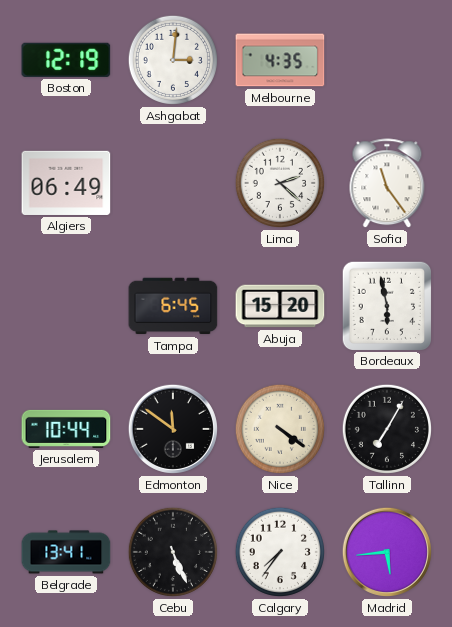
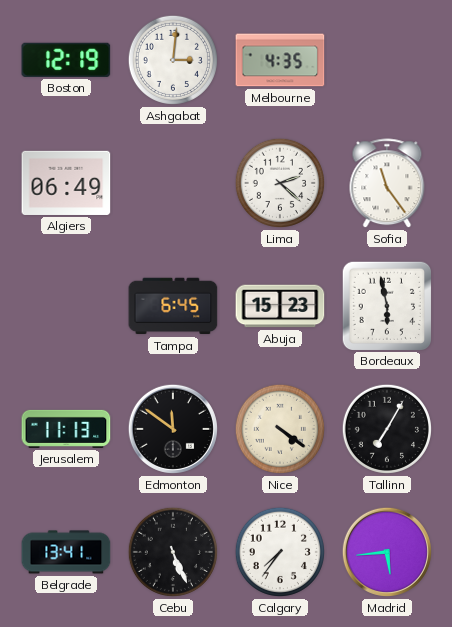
Abuja: 15:20 -> 15:23
Jerusalem: 10:44 -> 11:13
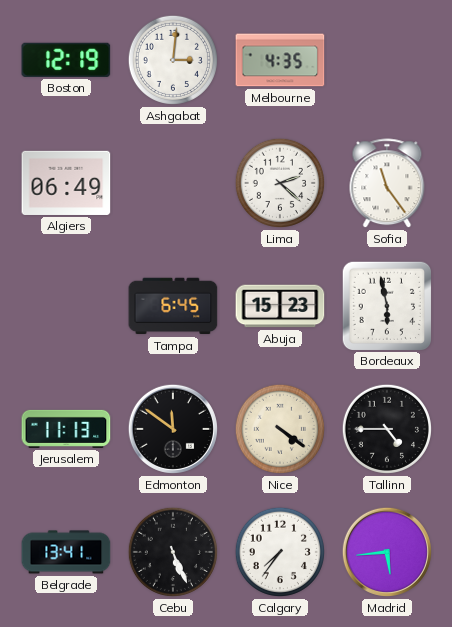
Tallinn: 7:05 -> 4:45
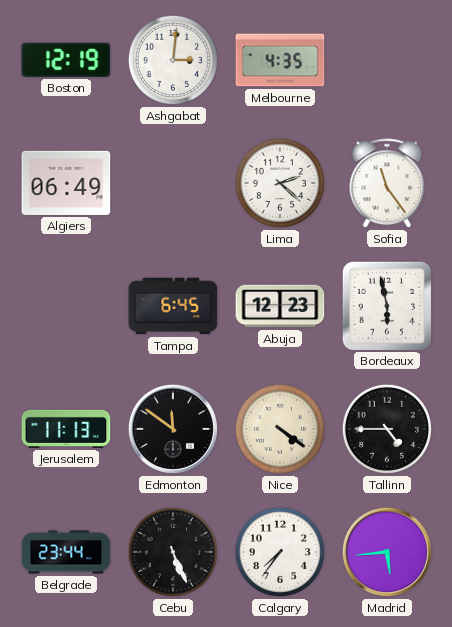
Abuja: 15:23 -> 12:23
Belgrade: 13:41 -> 23:44
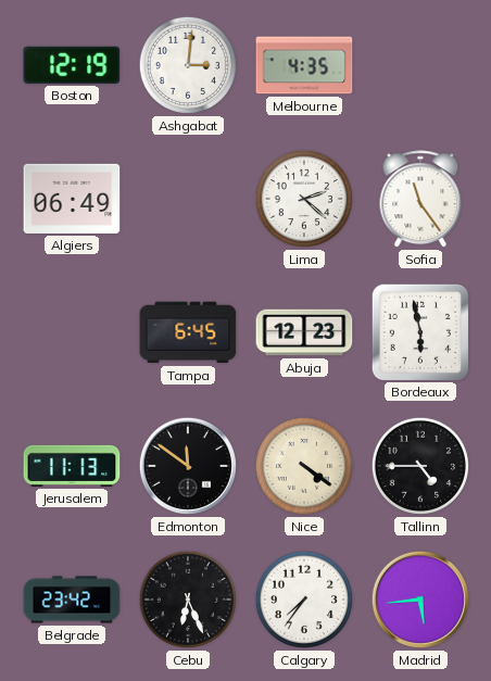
Belgrade: 23:44 -> 23:42
Cebu: 5:26 -> 6:26
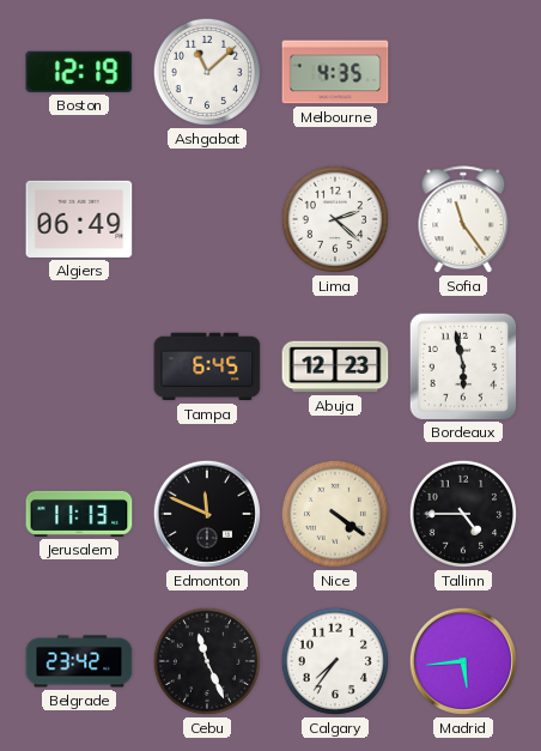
Ashgabat: 3:01 -> 11:08
Edmonton: 11:51 -> 11:49
Cebu: 6:26 -> 11:26
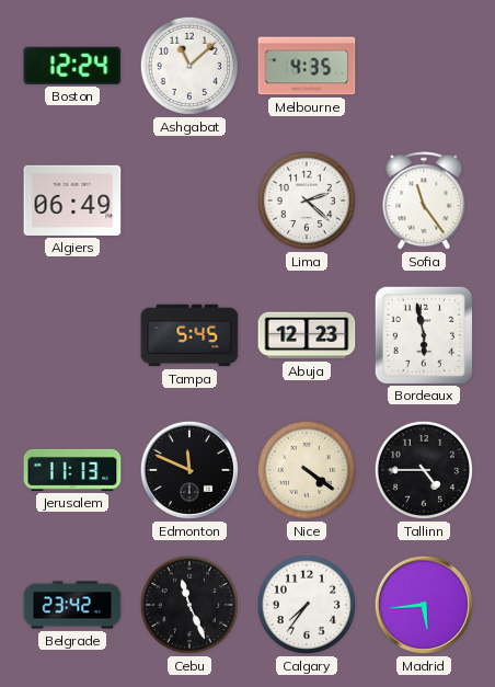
Boston: 12:19 -> 12:24
Tampa: 6:45 -> 5:45
